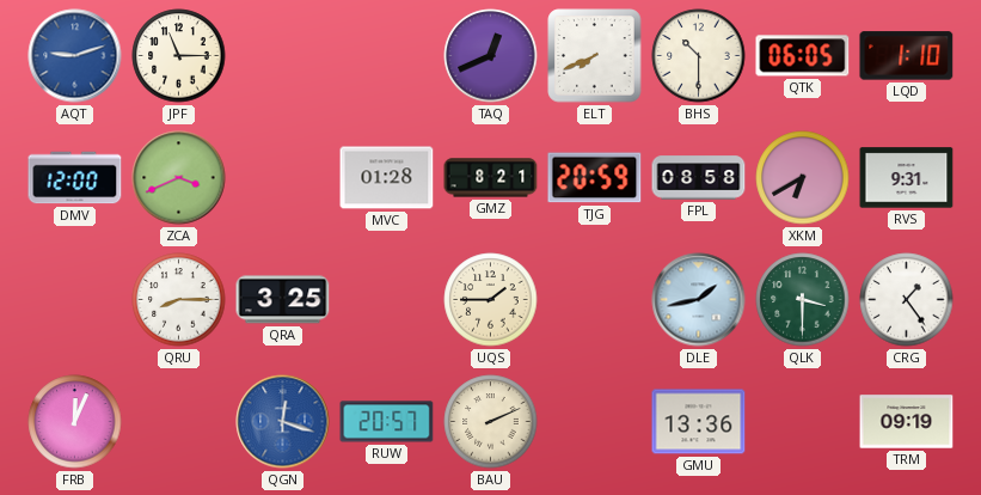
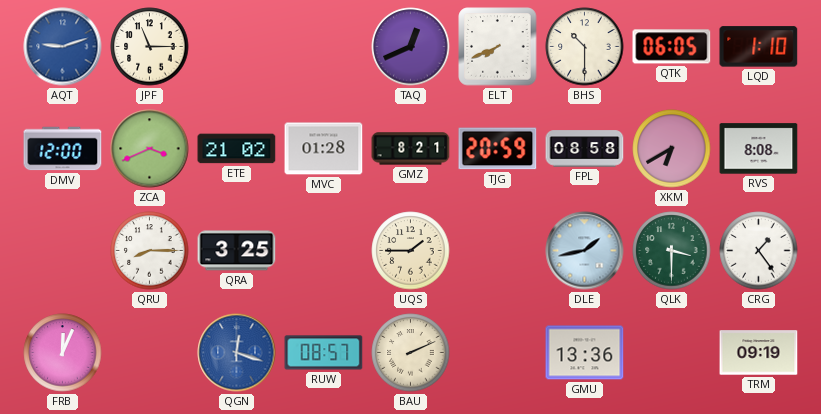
ETE: none -> 21:02
RVS: 9:31 -> 8:08
RUW: 20:57 -> 08:57
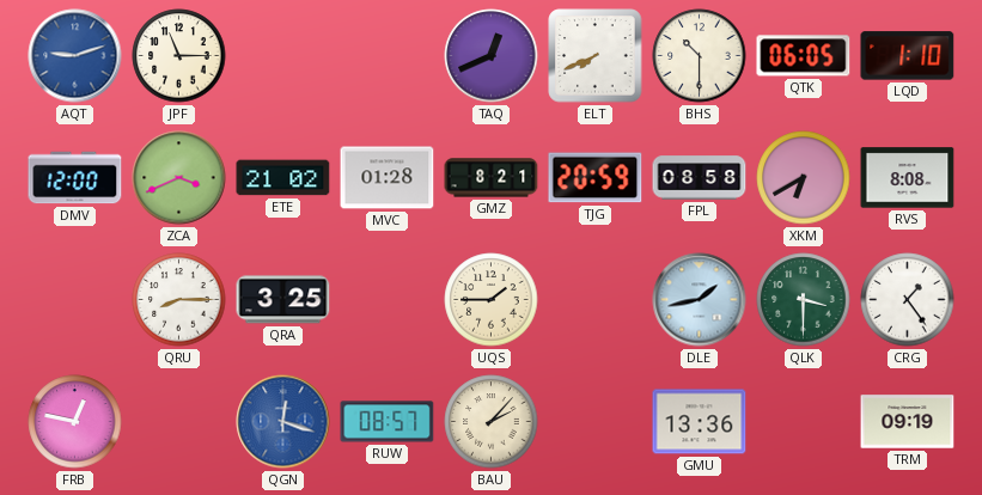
FRB: 12:04 -> 12:47
BAU: 2:11 -> 2:07
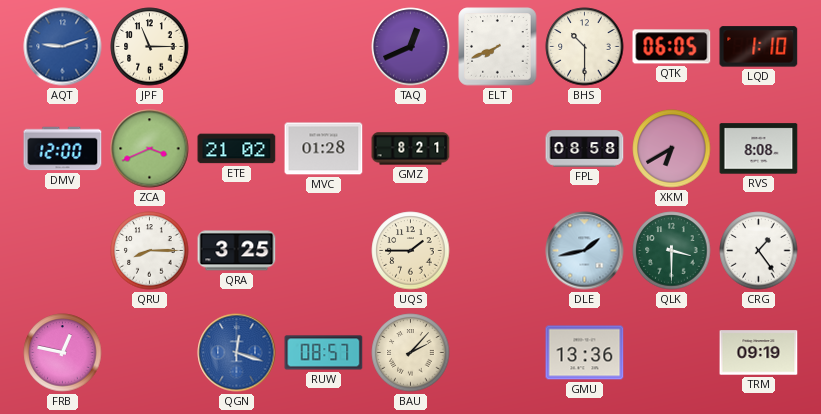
TJG: 20:59 -> none
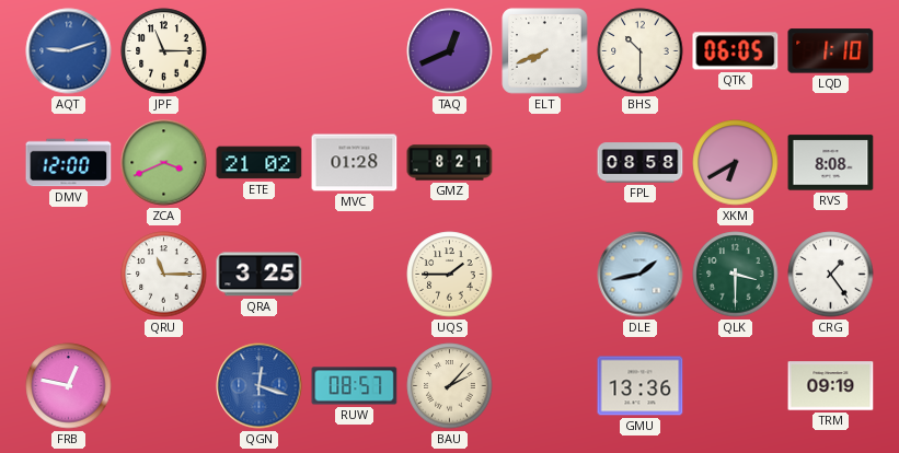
QRU: 8:15 -> 11:15
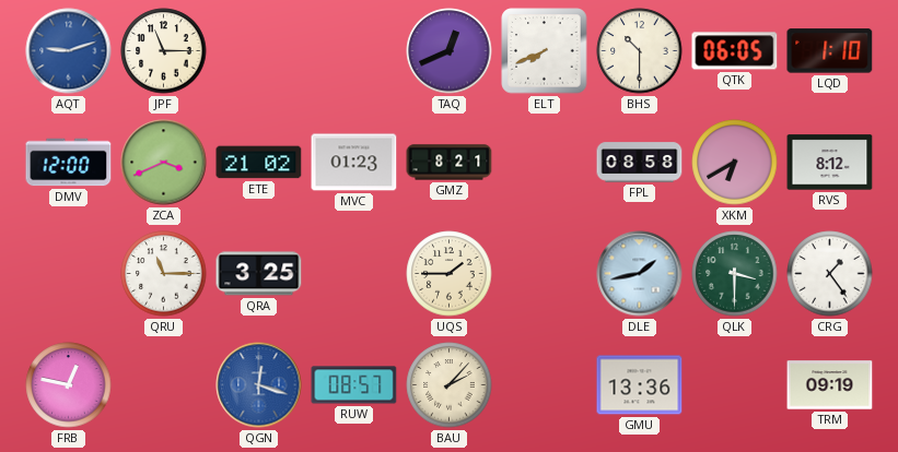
MVC: 01:28 -> 01:23
RVS: 8:08 -> 8:12
